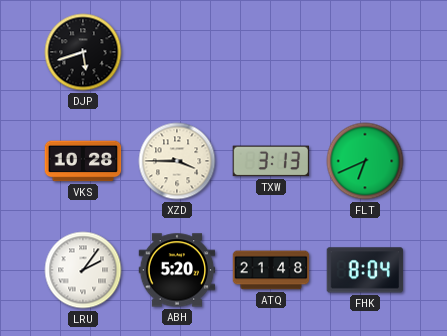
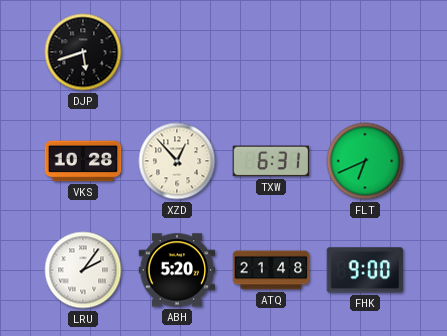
XZD: 3:45 -> 12:53
TXW: 3:13 -> 6:31
FHK: 8:04 -> 9:00
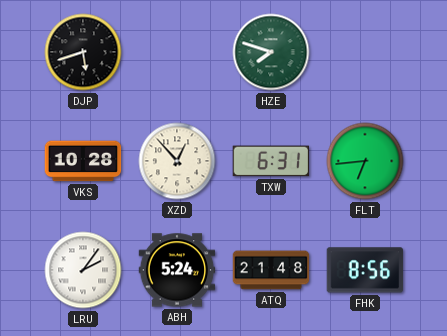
HZE: none -> 7:48
FLT: 6:41 -> 6:44
ABH: 5:20 -> 5:24
FHK: 9:00 -> 8:56
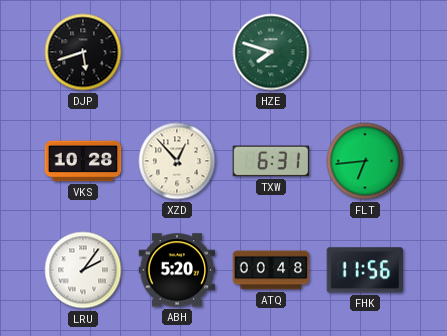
ABH: 5:24 -> 5:20
ATQ: 21:48 -> 00:48
FHK: 8:56 -> 11:56
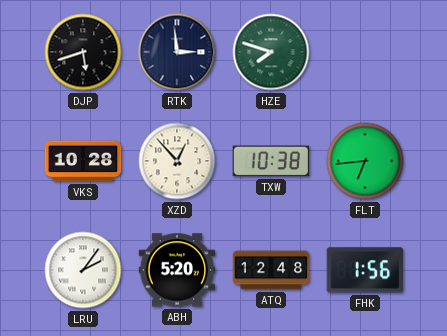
RTK: none -> 2:59
TXW: 6:31 -> 10:38
ATQ: 00:48 -> 12:48
FHK: 11:56 -> 1:56
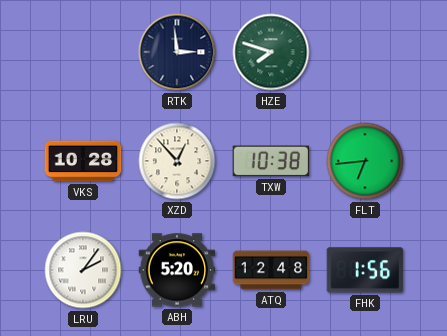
DJP: 5:42 -> none
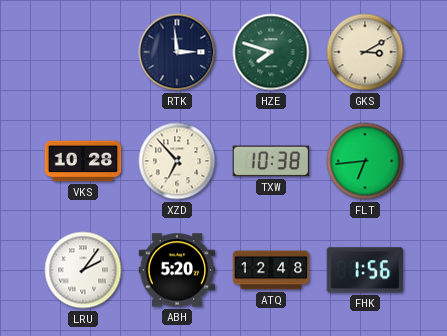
GKS: none -> 3:10
XZD: 12:53 -> 6:53
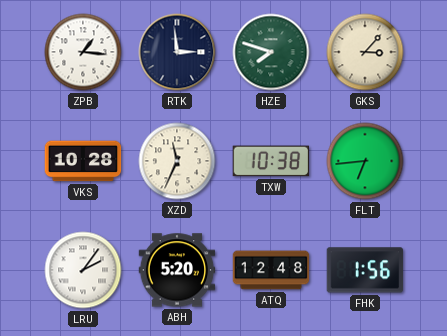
ZPB: none -> 1:16
GKS: 3:10 -> 3:07
XZD: 6:53 -> 11:34
